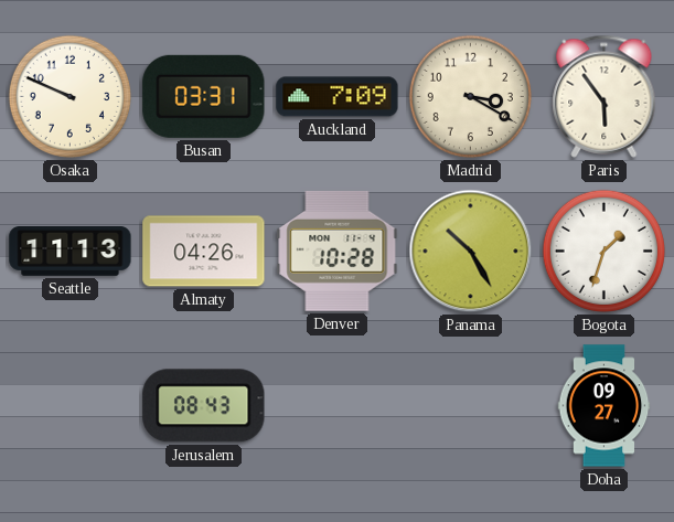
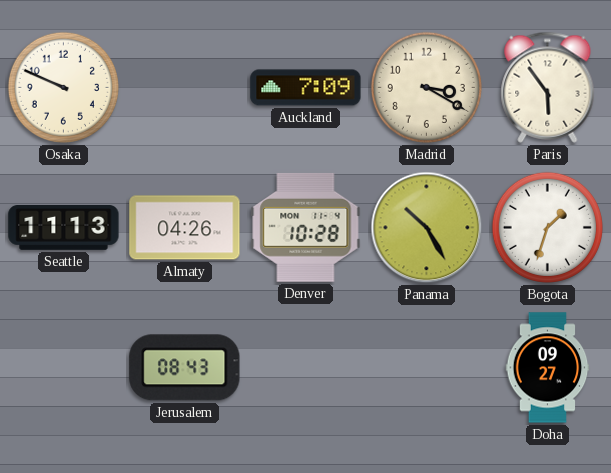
Busan: 03:31 -> none
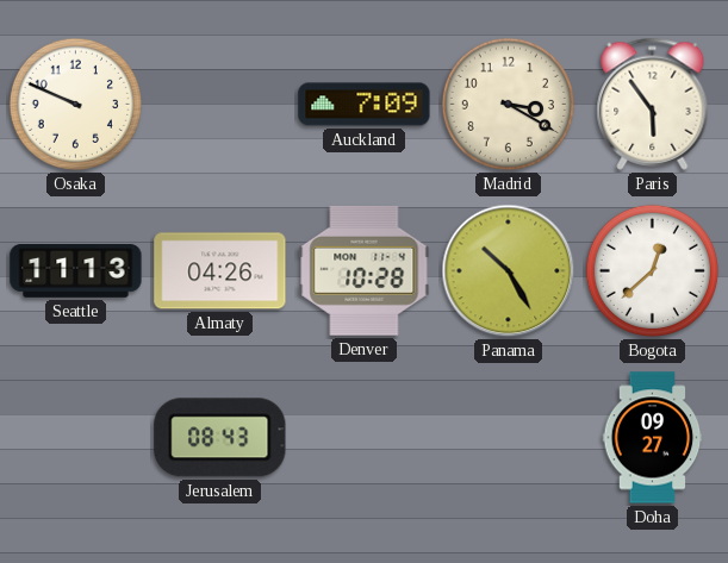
Bogota: 1:33 -> 12:38
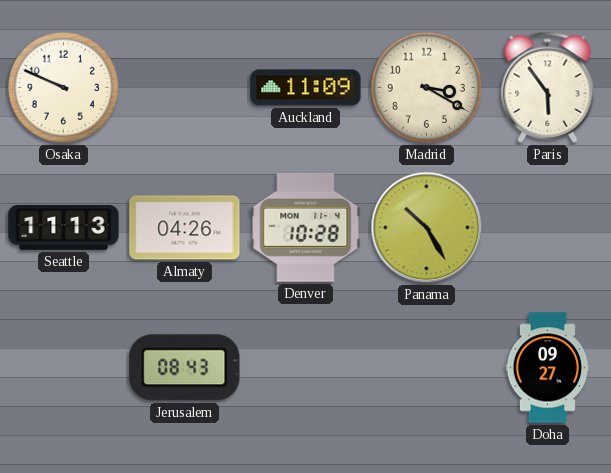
Auckland: 7:09 -> 11:09
Bogota: 12:38 -> none
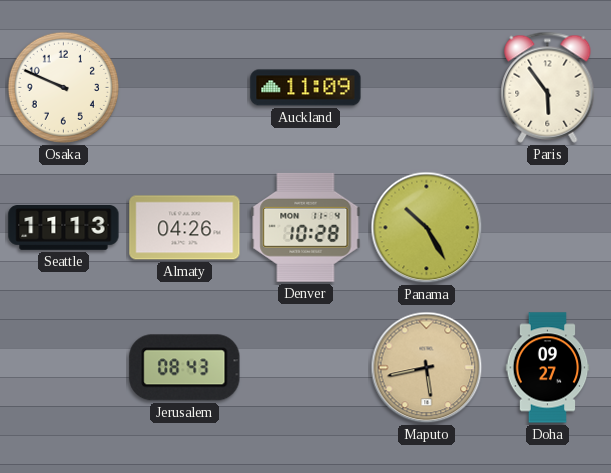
Madrid: 3:20 -> none
Maputo: none -> 5:43
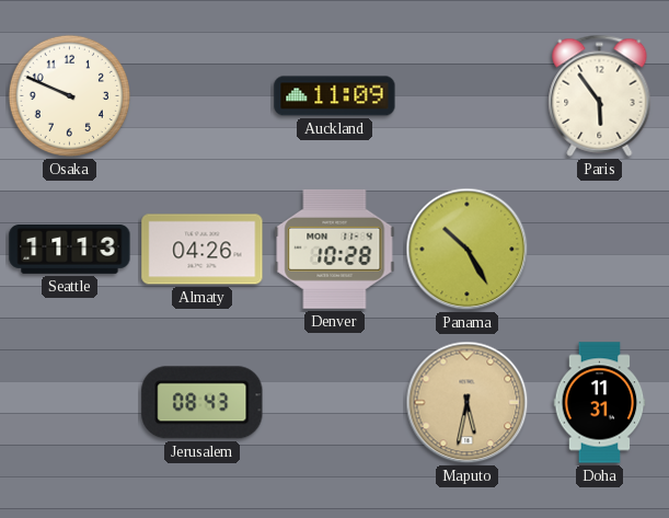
Maputo: 5:43 -> 5:32
Doha: 09:27 -> 11:31
